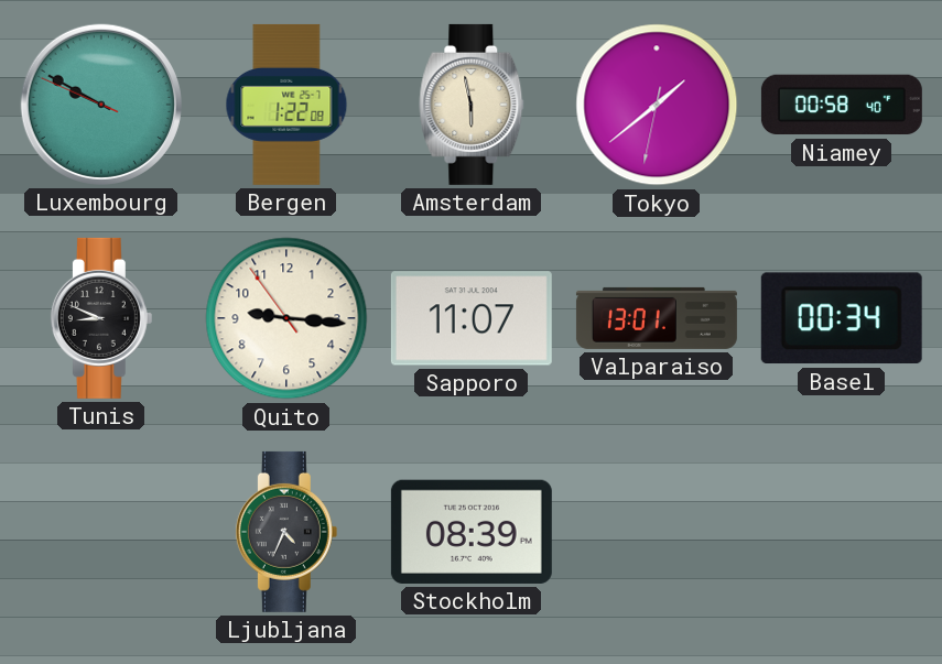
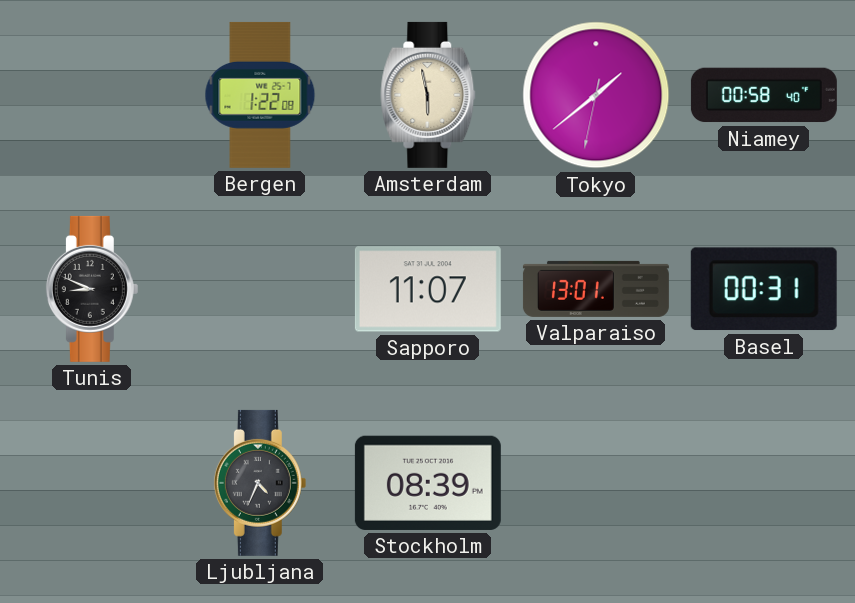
Luxembourg: 9:49 -> none
Quito: 9:15 -> none
Basel: 00:34 -> 00:31
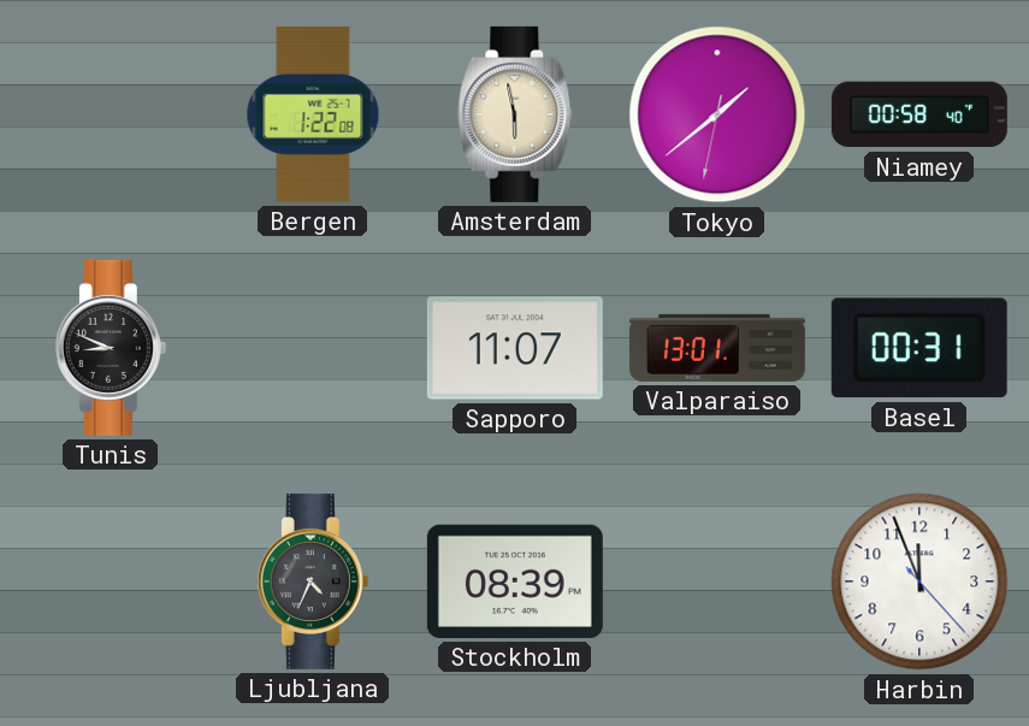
Harbin: none -> 11:56
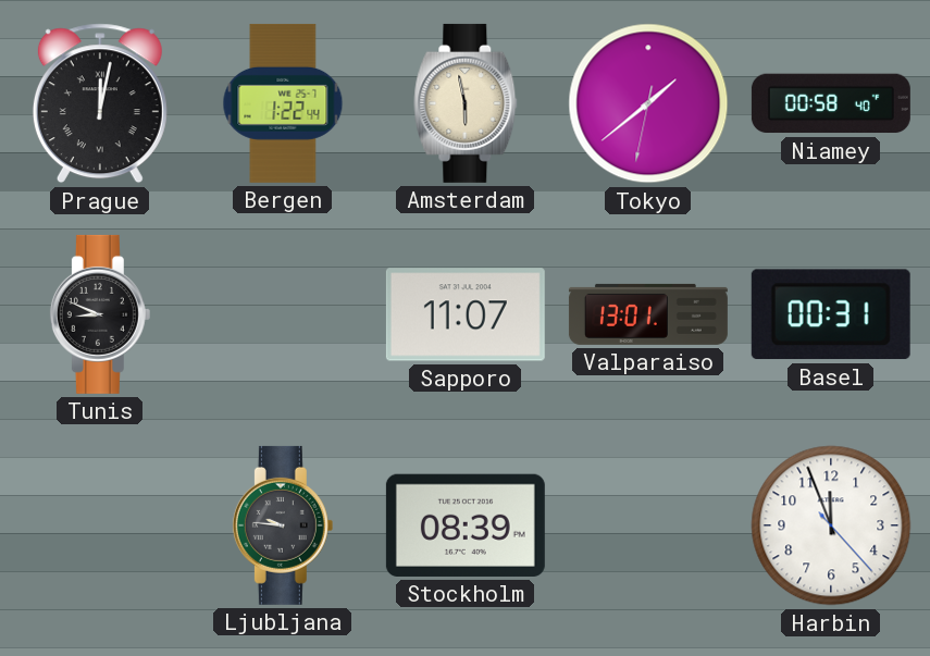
Prague: none -> 12:02
Bergen: 1:22:08 -> 1:22:44
Ljubljana: 4:34 -> 9:46
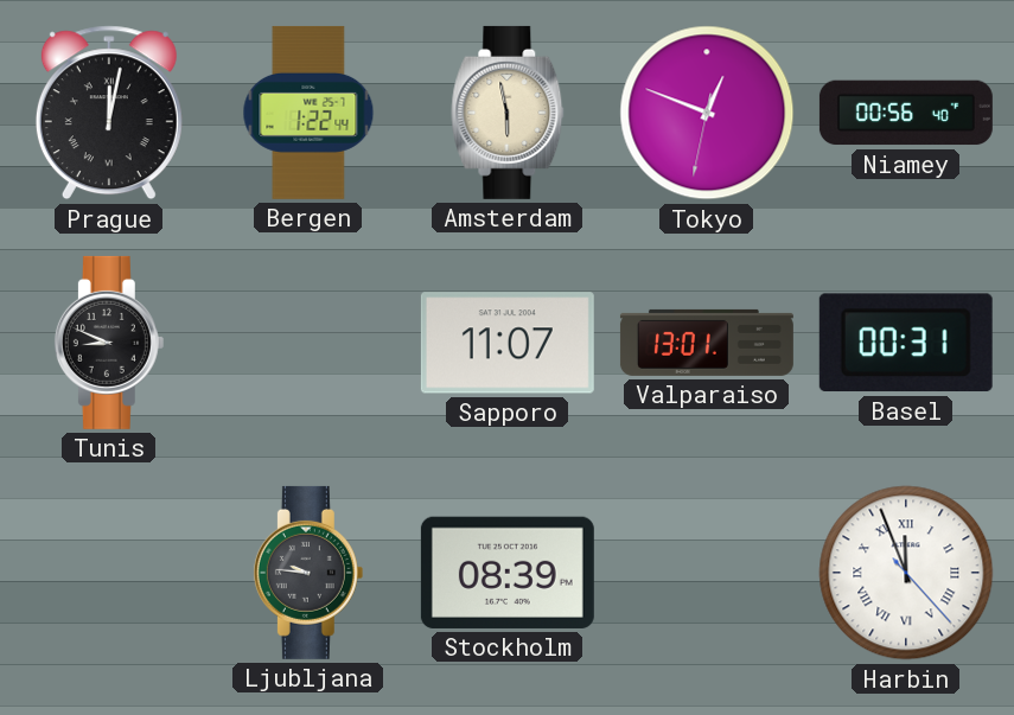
Tokyo: 1:38 -> 12:48
Niamey: 00:58 -> 00:56
Harbin numerals: Arabic -> Roman
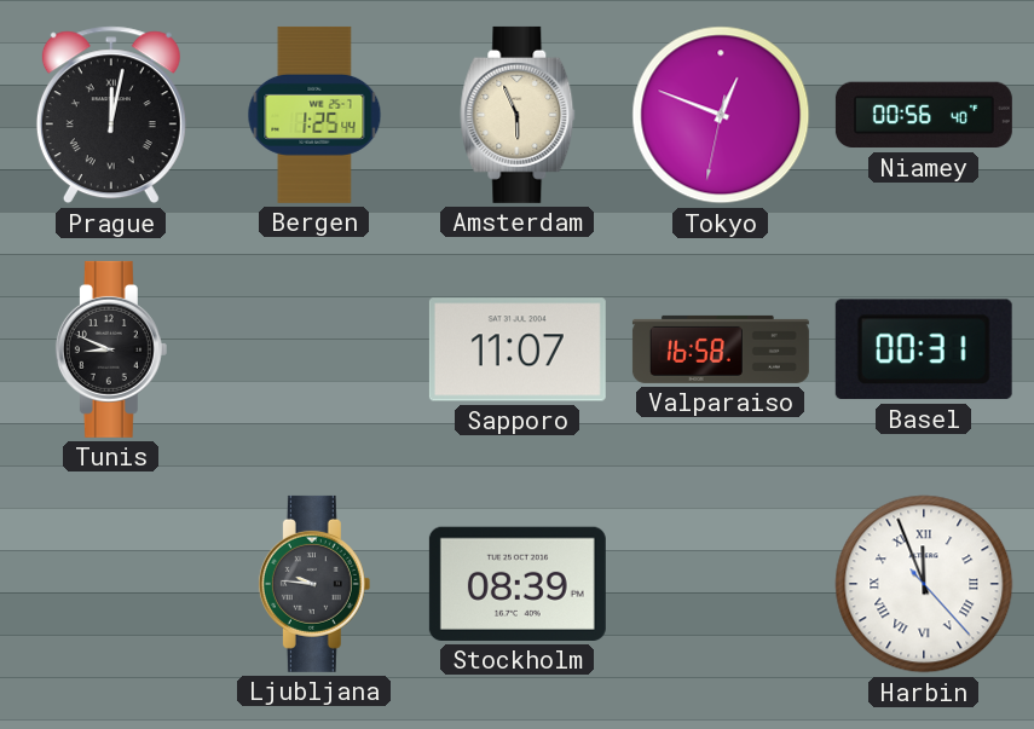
Bergen: 1:22 -> 1:25
Amsterdam: 5:58 -> 5:56
Valparaiso: 13:01 -> 16:58
